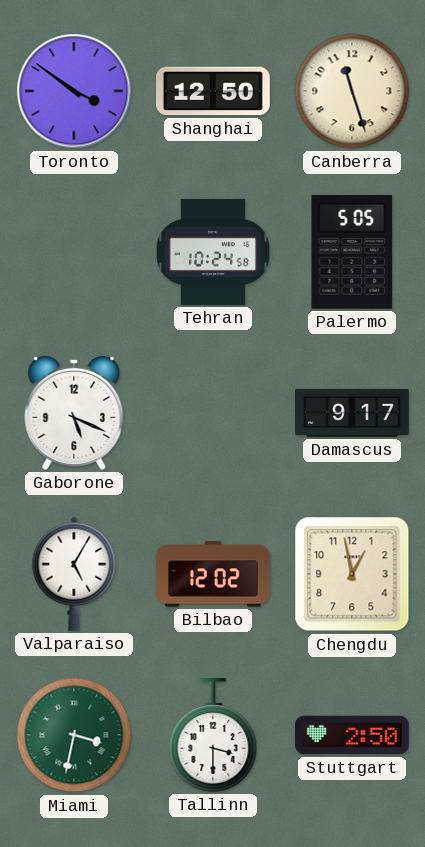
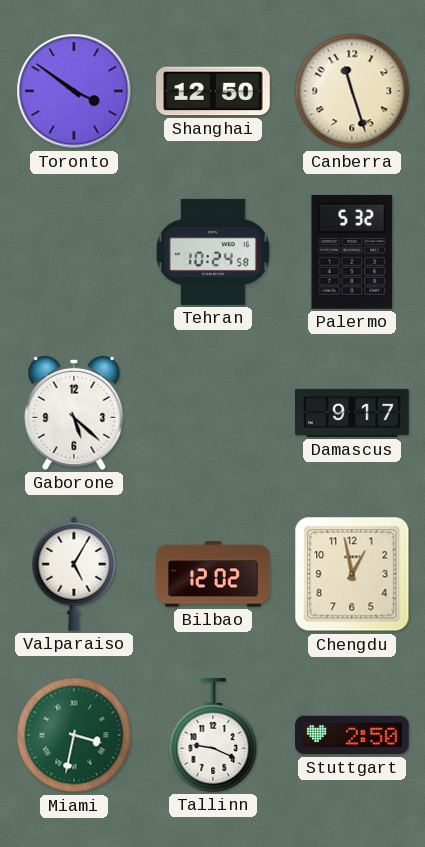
Palermo: 5:05 -> 5:32
Gaborone: 5:19 -> 5:22
Tallinn: 3:30 -> 9:19
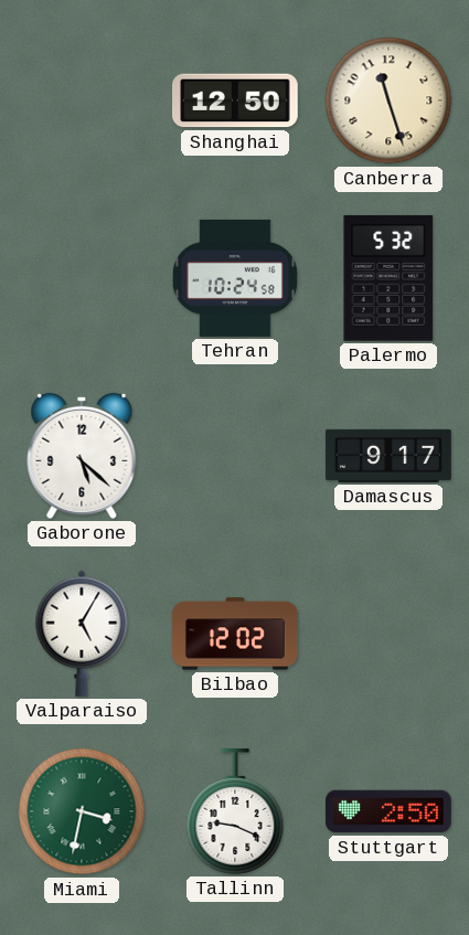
Toronto: 3:51 -> none
Chengdu: 12:58 -> none
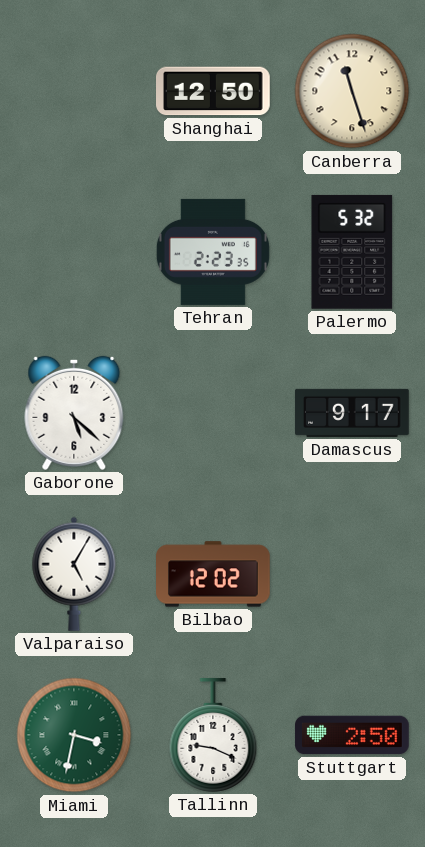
Tehran: 10:24 -> 2:23
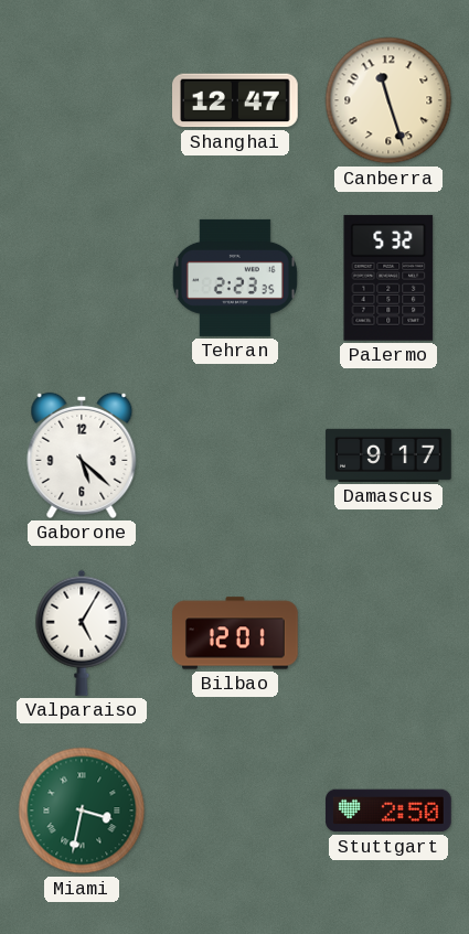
Shanghai: 12:50 -> 12:47
Bilbao: 12:02 -> 12:01
Tallinn: 9:19 -> none
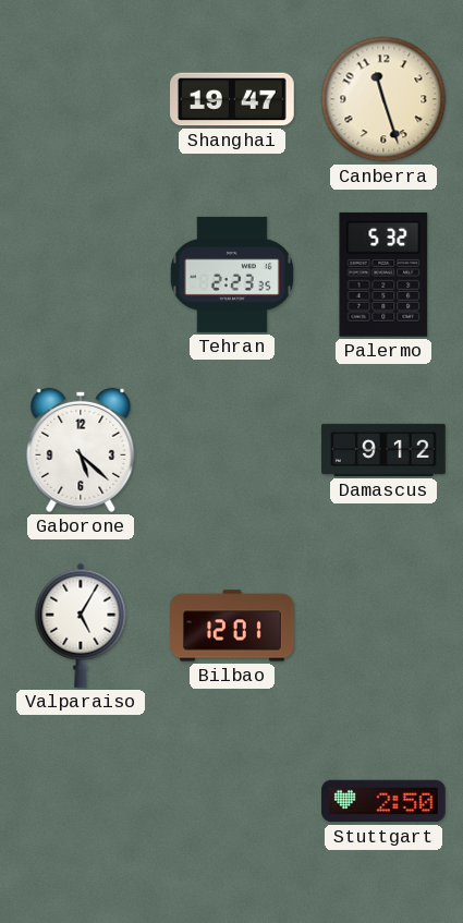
Shanghai: 12:47 -> 19:47
Damascus: 9:17 -> 9:12
Miami: 3:32 -> none
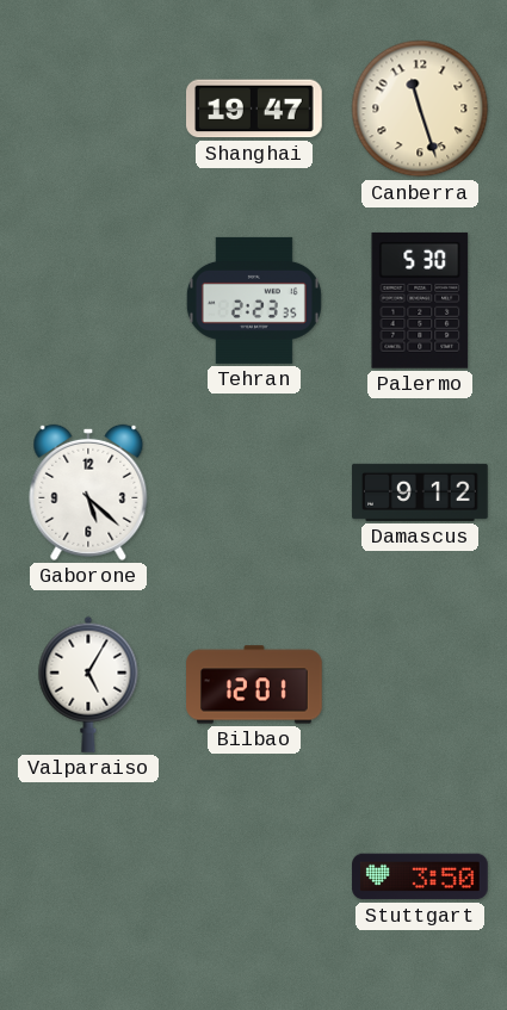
Palermo: 5:32 -> 5:30
Stuttgart: 2:50 -> 3:50
